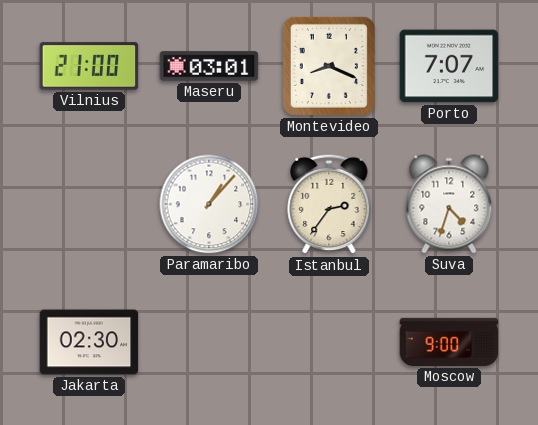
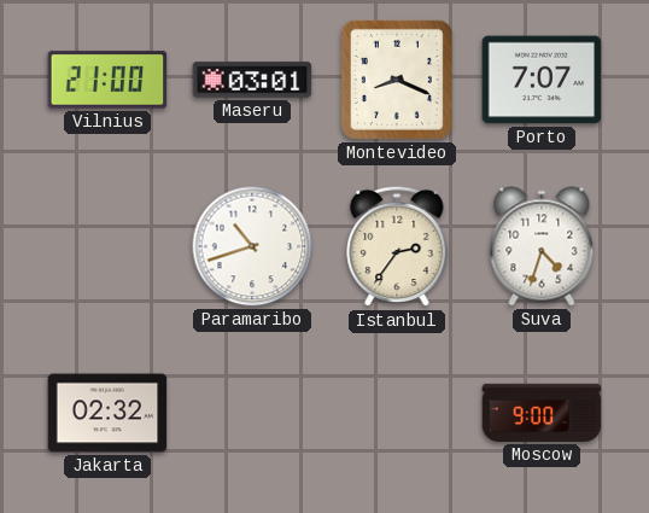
Paramaribo: 1:07 -> 10:42
Jakarta: 02:30 -> 02:32
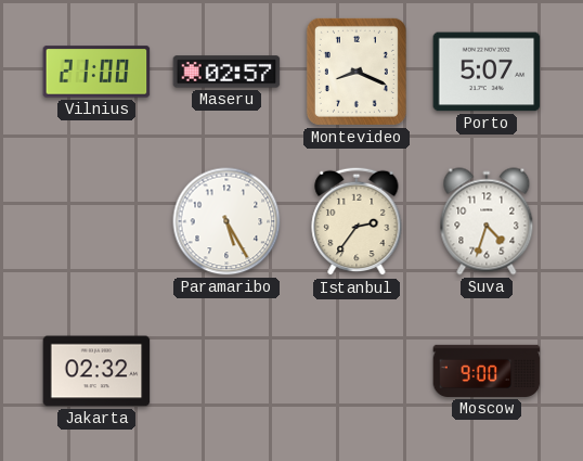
Maseru: 03:01 -> 02:57
Porto: 7:07 -> 5:07
Paramaribo: 10:42 -> 5:25
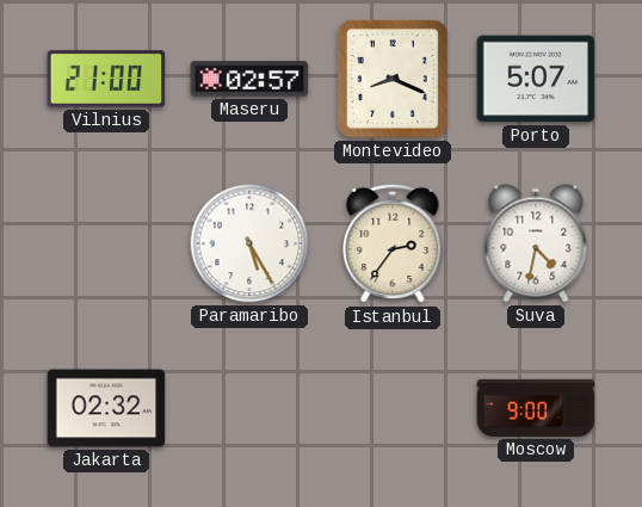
Suva: 4:33 -> 4:32
